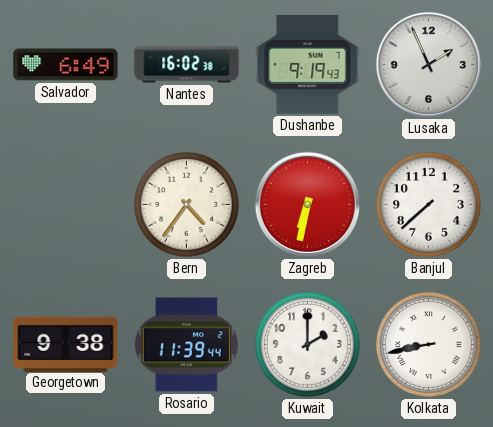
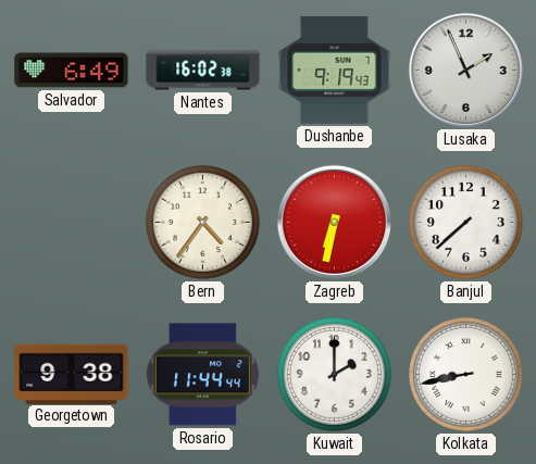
Rosario: 11:39 -> 11:44
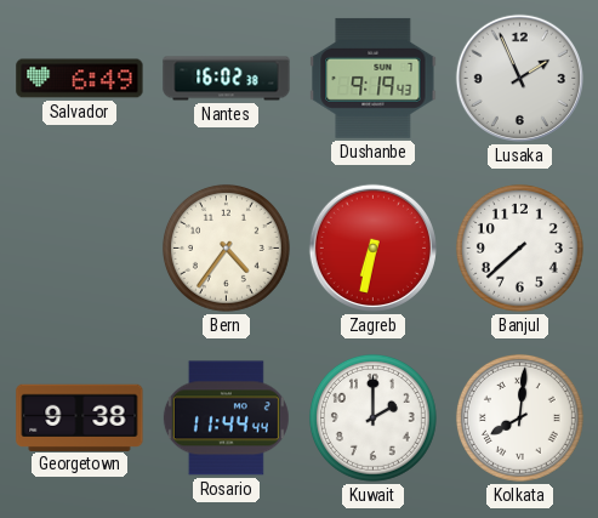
Kolkata: 8:43 -> 8:01
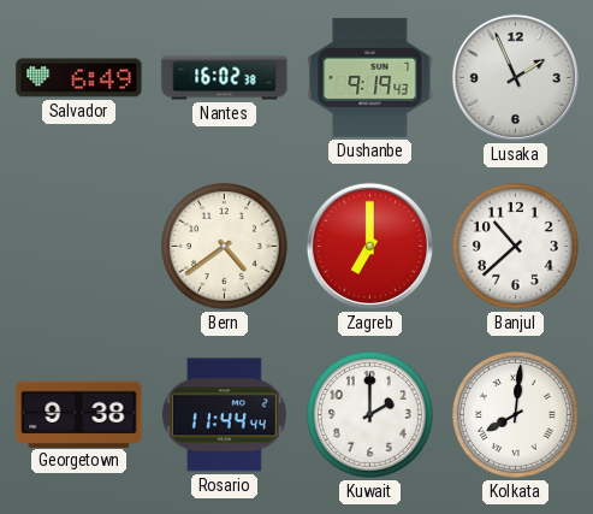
Bern: 4:36 -> 4:39
Zagreb: 6:32 -> 7:00
Banjul: 7:38 -> 10:38
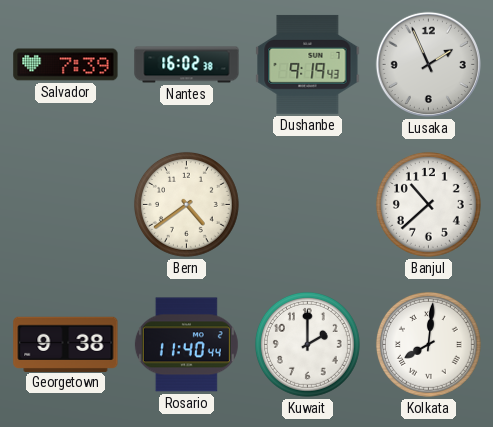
Salvador: 6:49 -> 7:39
Zagreb: 7:00 -> none
Rosario: 11:44 -> 11:40
